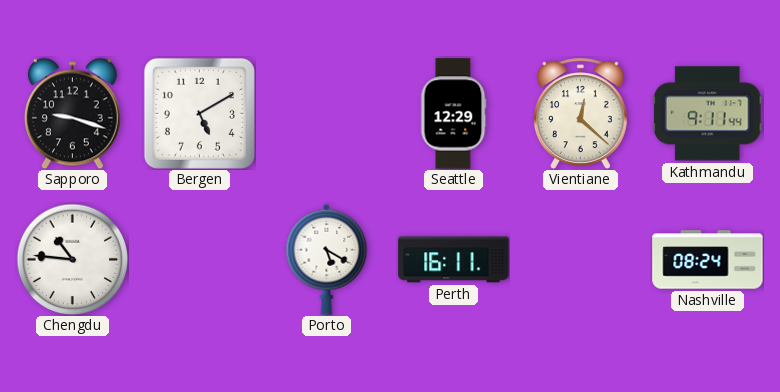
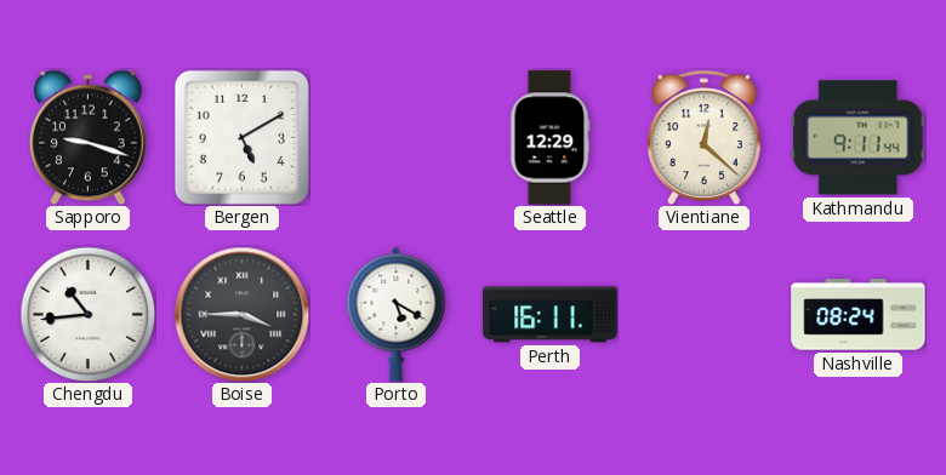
Chengdu: 10:46 -> 10:44
Boise: none -> 3:45
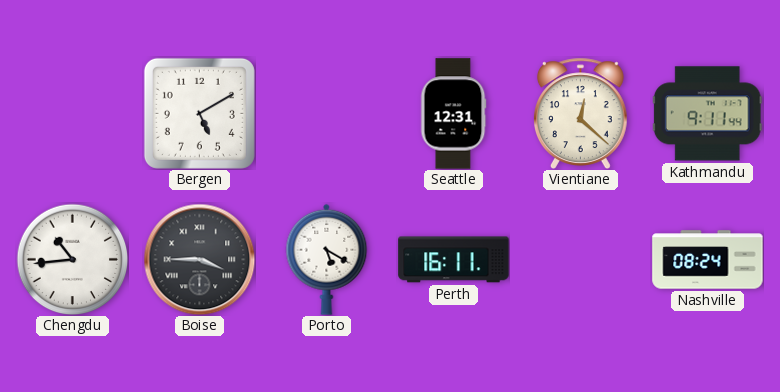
Sapporo: 9:18 -> none
Seattle: 12:29 -> 12:31
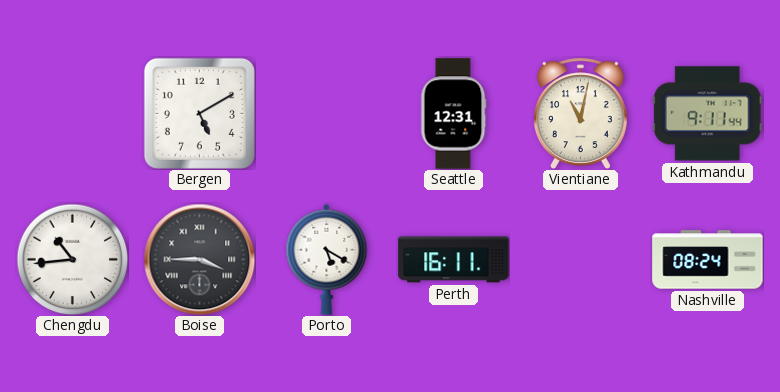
Vientiane: 12:22 -> 11:02
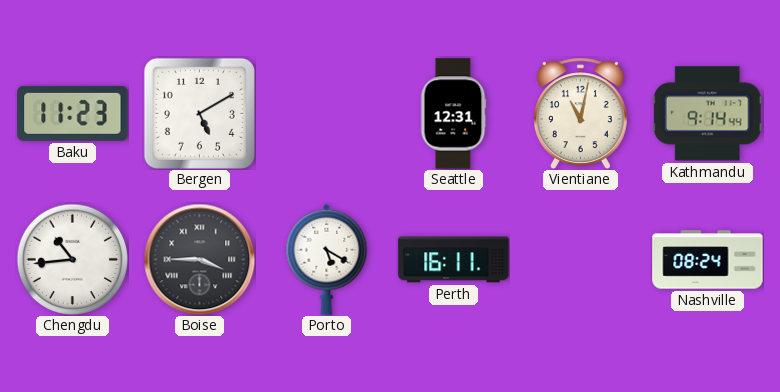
Baku: none -> 11:23
Kathmandu: 9:11 -> 9:14
